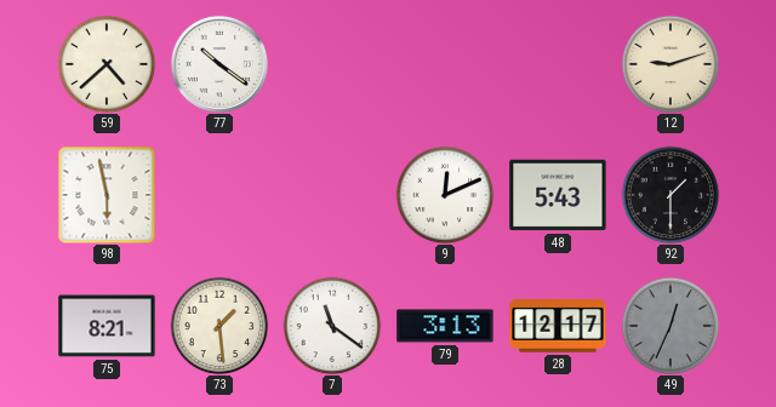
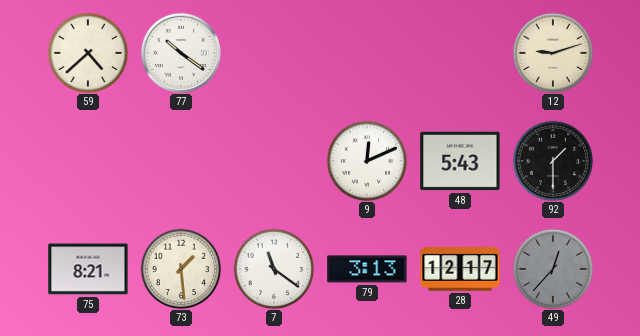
98: 5:58 -> none
49: 12:34 -> 12:37
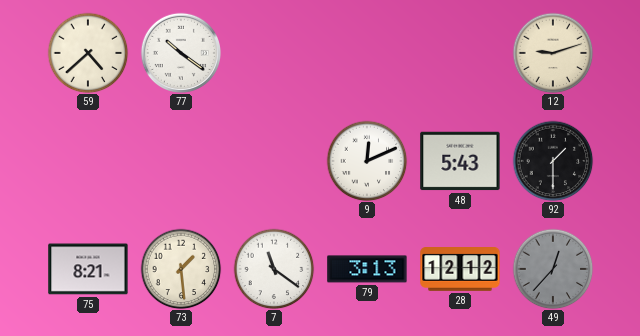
28: 12:17 -> 12:12
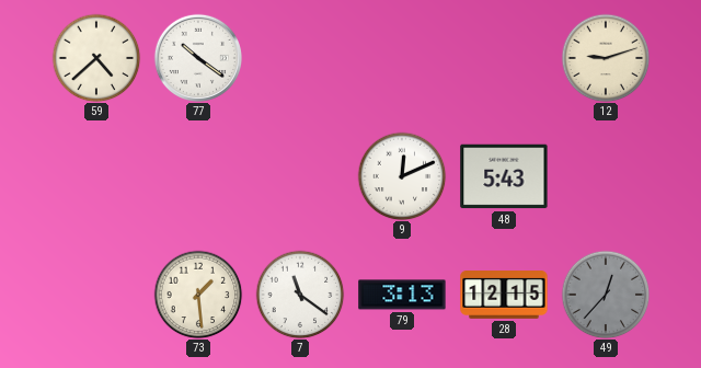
92: 1:30 -> none
75: 8:21 -> none
28: 12:12 -> 12:15
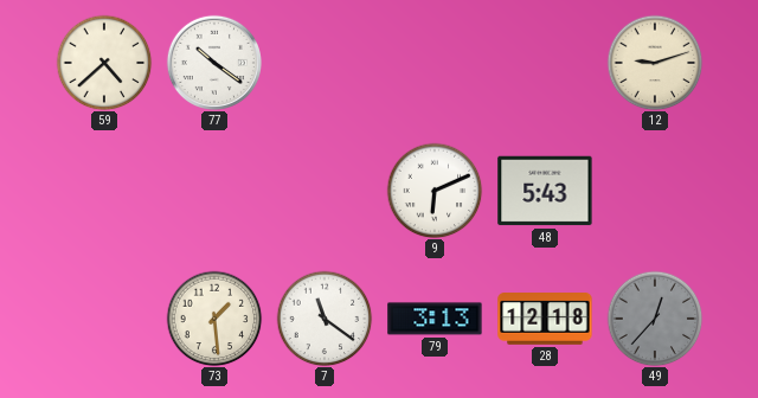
9: 12:11 -> 6:11
28: 12:15 -> 12:18
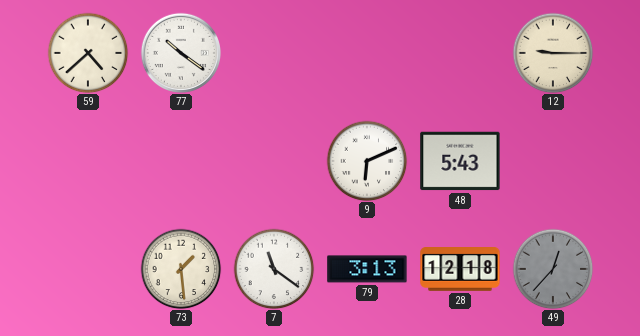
12: 9:12 -> 9:15
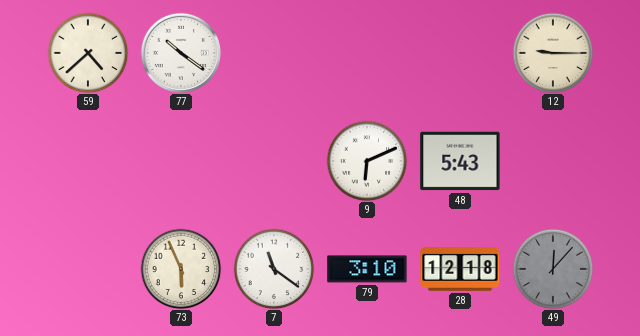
73: 1:29 -> 5:56
79: 3:13 -> 3:10
49: 12:37 -> 12:07
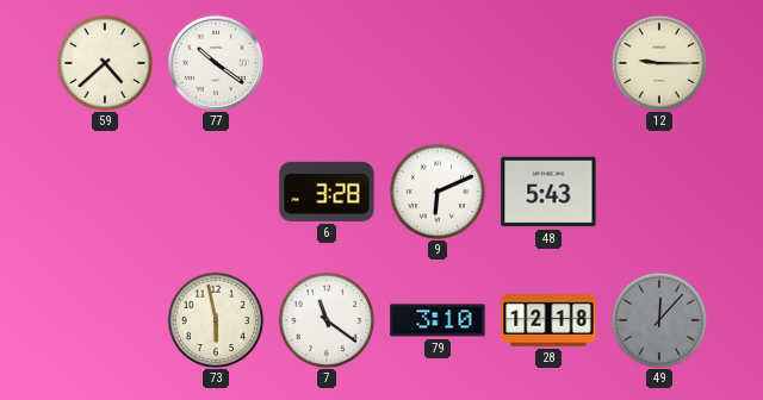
6: none -> 3:28
73: 5:56 -> 5:58
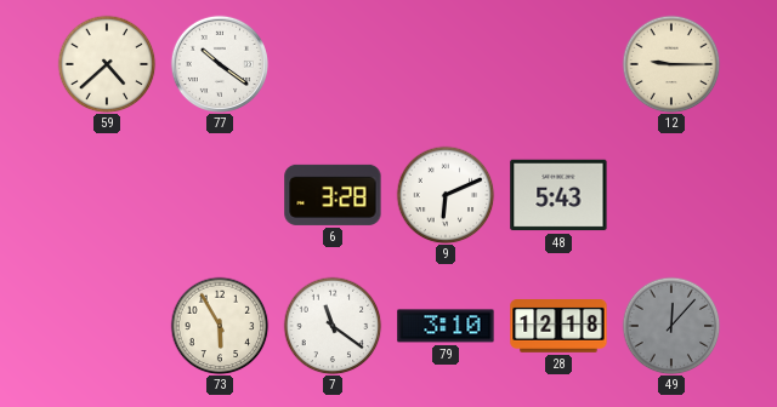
73: 5:58 -> 5:55
